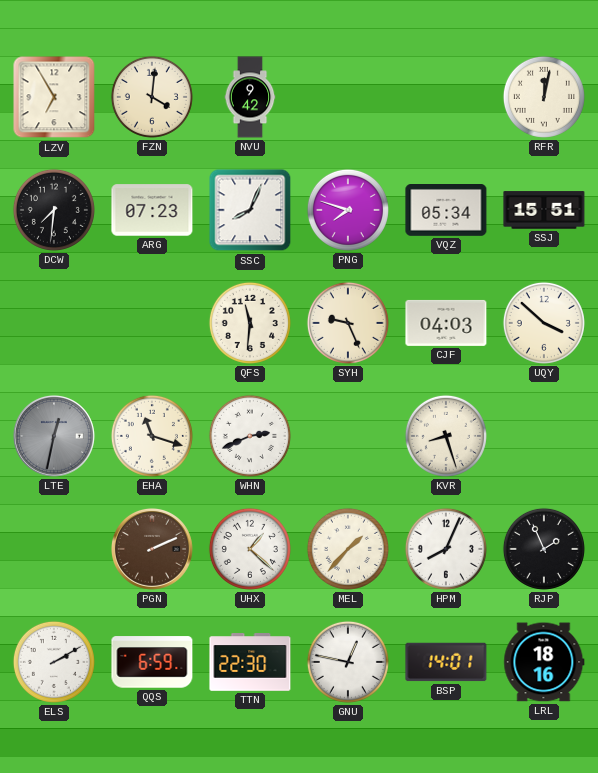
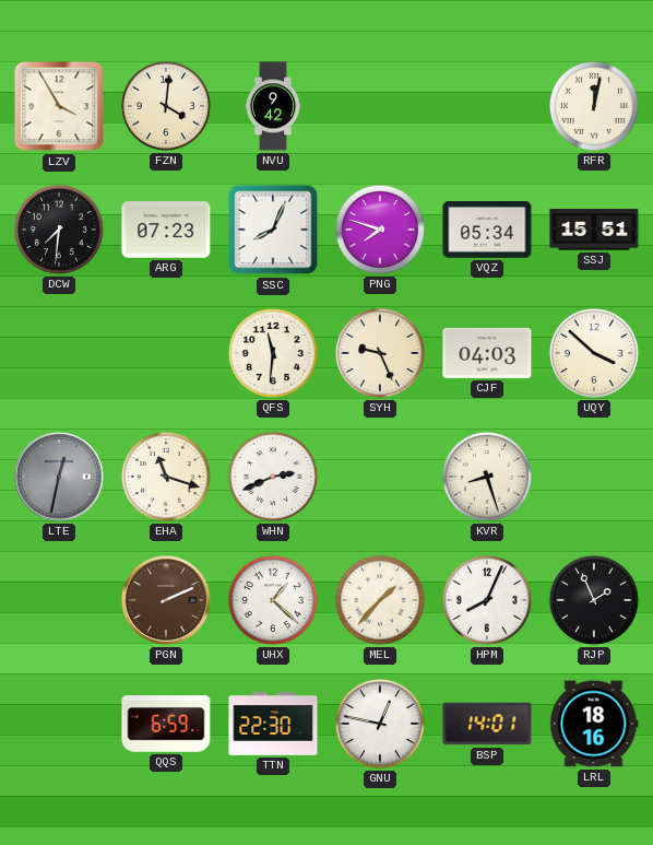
LZV: 6:55 -> 3:55
ELS: 2:10 -> none
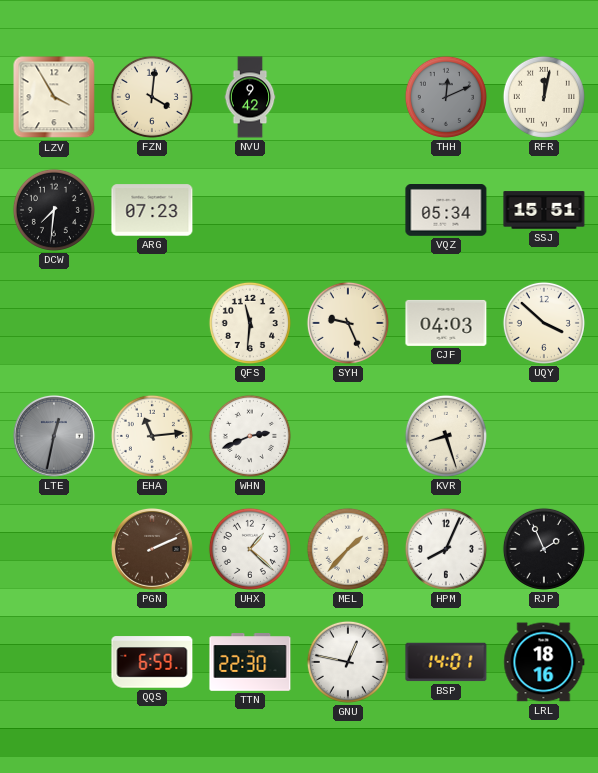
THH: none -> 12:11
SSC: 8:04 -> none
PNG: 7:48 -> none
EHA: 11:18 -> 11:14
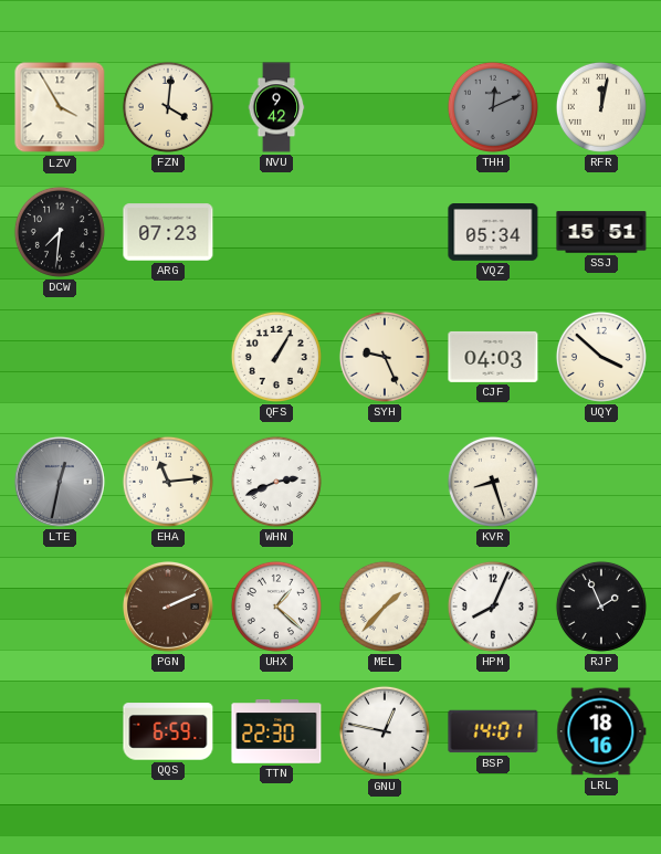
QFS: 11:31 -> 1:05
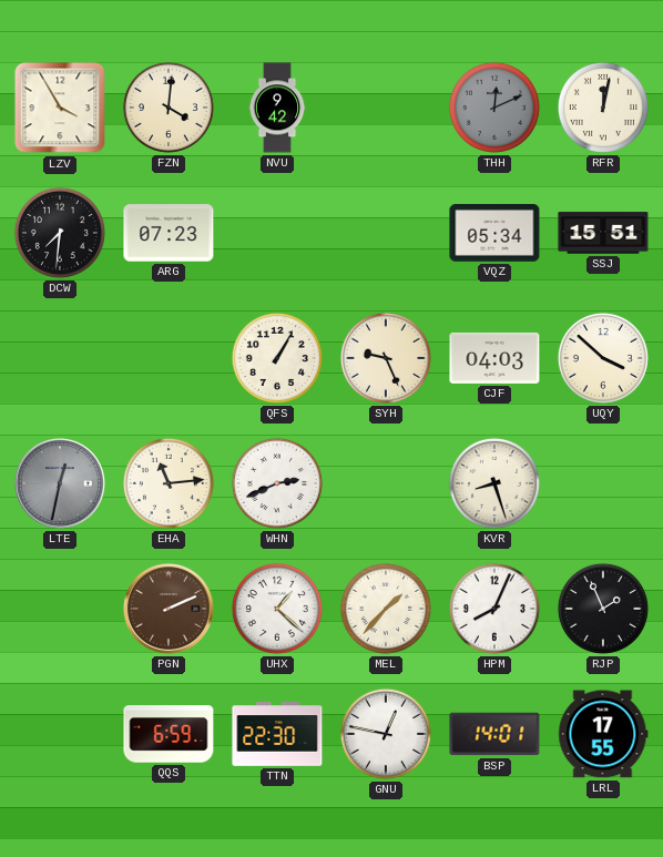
LRL: 18:16 -> 17:55
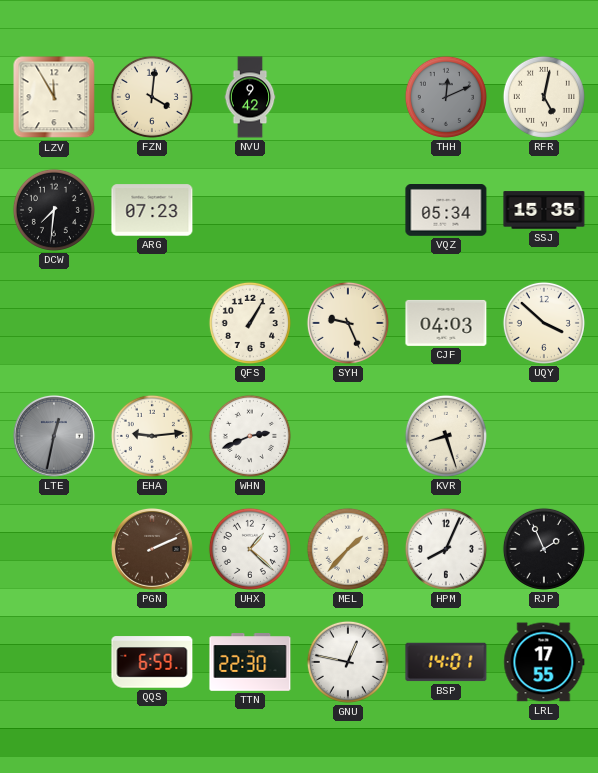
LZV: 3:55 -> 11:55
RFR: 12:02 -> 5:02
SSJ: 15:51 -> 15:35
EHA: 11:14 -> 9:14
